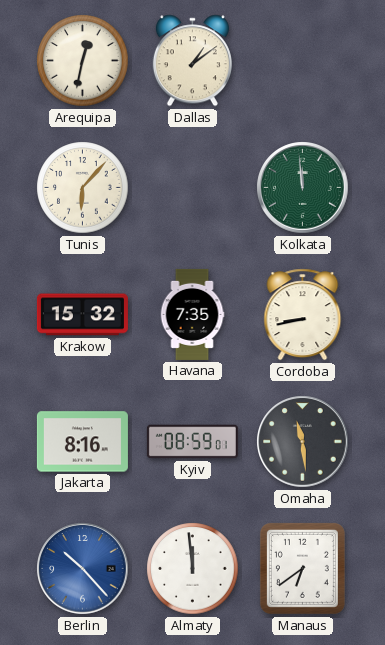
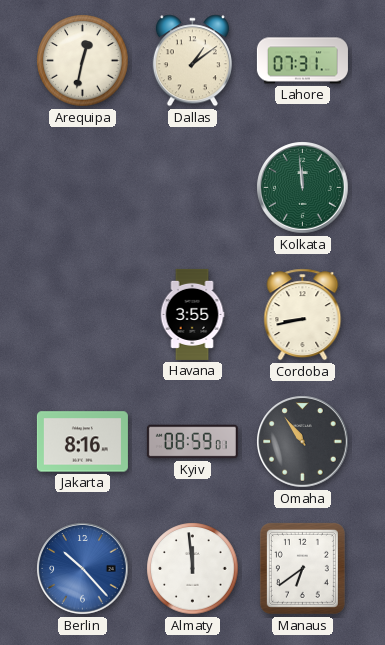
Lahore: none -> 07:31
Tunis: 6:07 -> none
Krakow: 15:32 -> none
Havana: 7:35 -> 3:55
Omaha: 11:29 -> 10:54
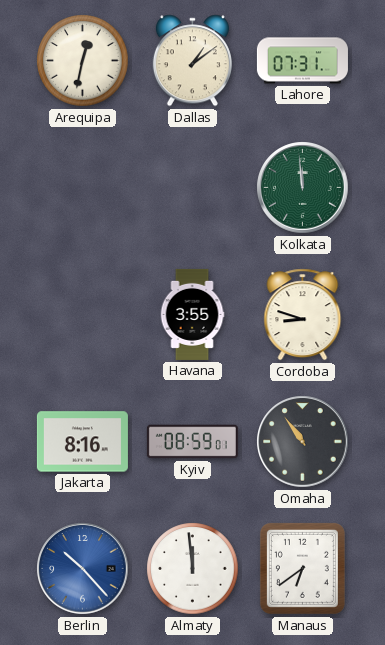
Cordoba: 8:43 -> 8:48
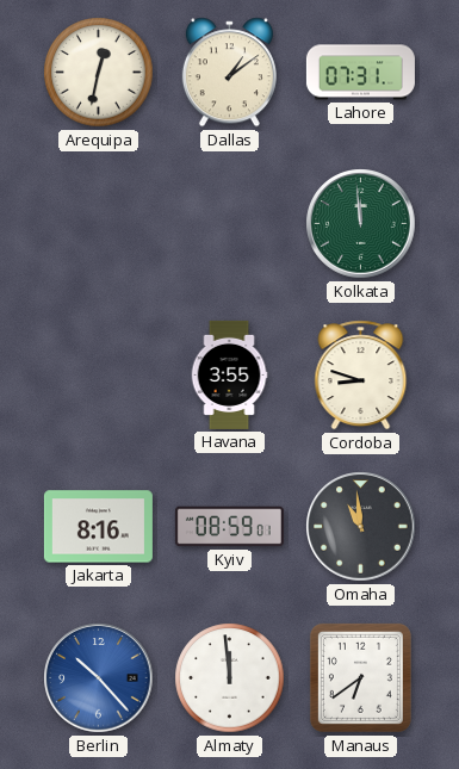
Omaha: 10:54 -> 10:59
